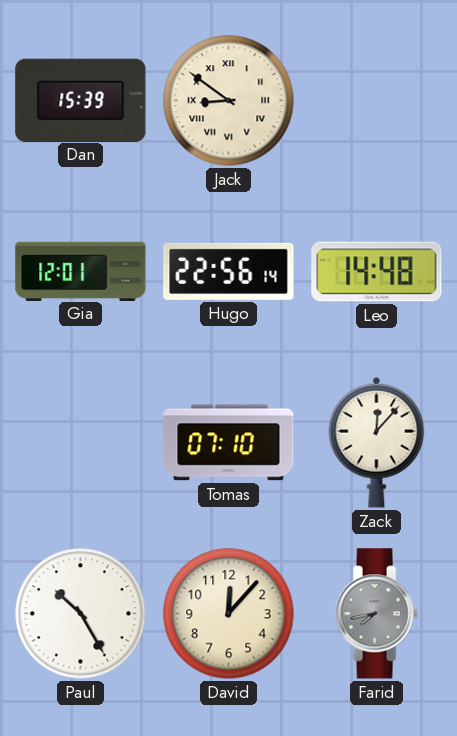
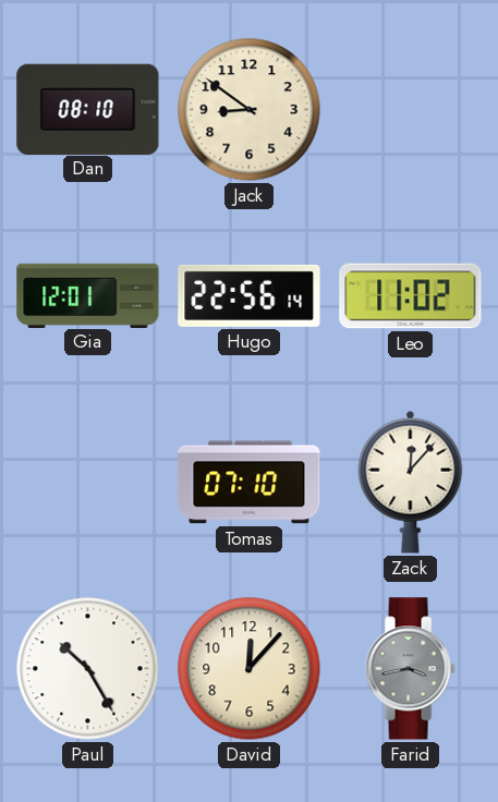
Dan: 15:39 -> 08:10
Jack numerals: Roman -> Arabic
Leo: 14:48 -> 11:02
Farid: 7:43 -> 3:43
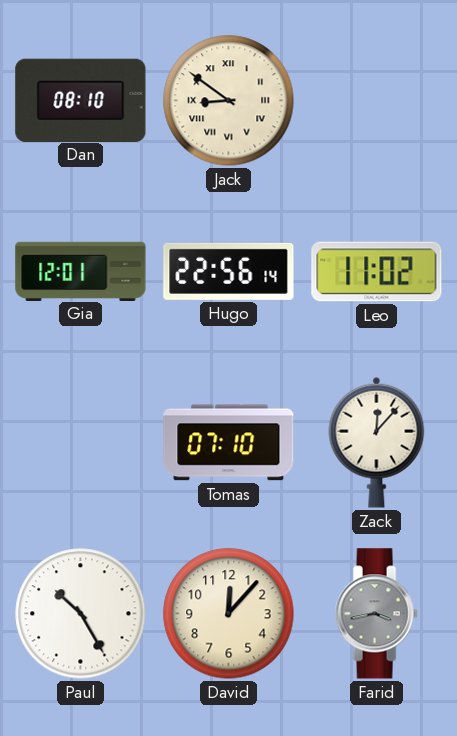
Jack numerals: Arabic -> Roman
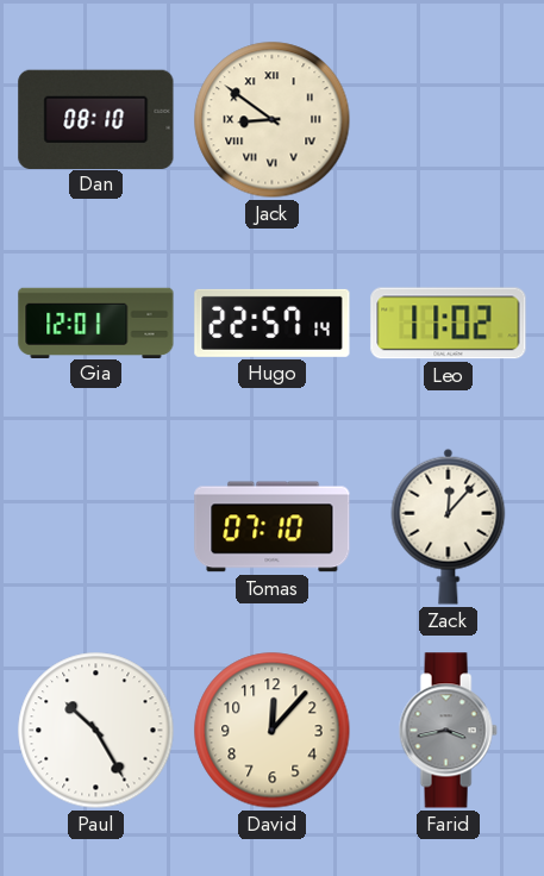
Hugo: 22:56 -> 22:57
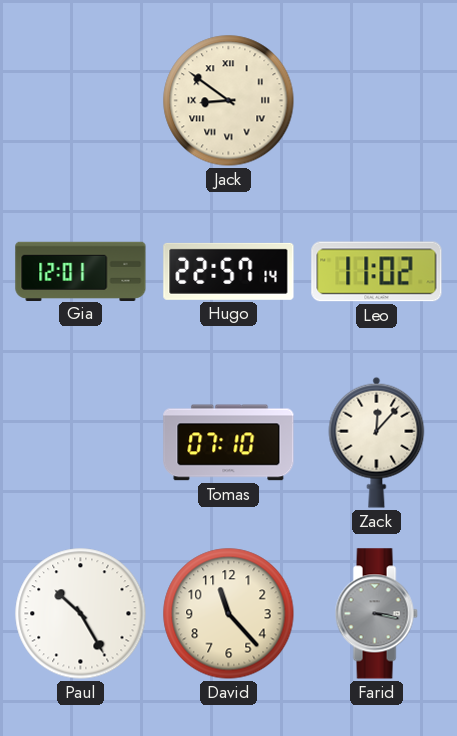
Dan: 08:10 -> none
David: 12:07 -> 11:23
Farid: 3:43 -> 3:17
